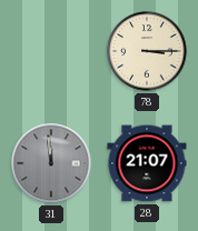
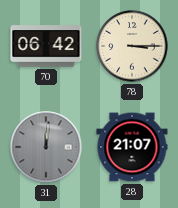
70: none -> 06:42
31: 11:59 -> 12:01
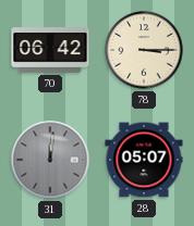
28: 21:07 -> 05:07
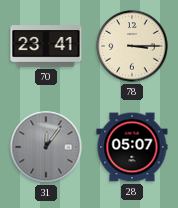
70: 06:42 -> 23:41
31: 12:01 -> 12:06
